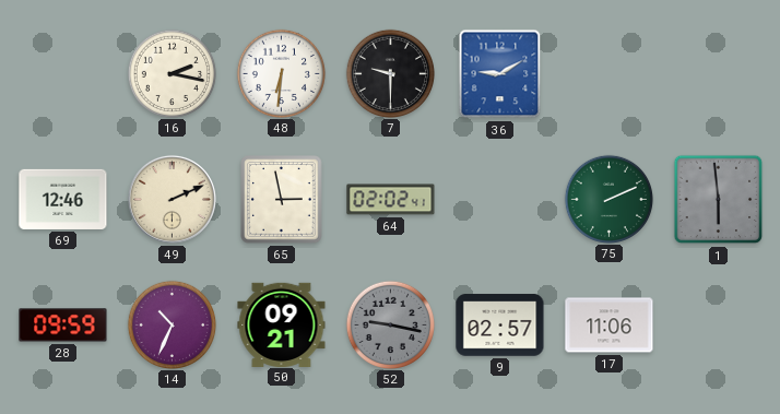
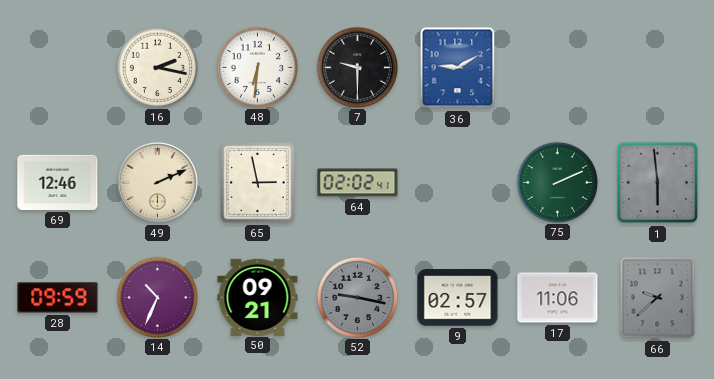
66: none -> 9:38
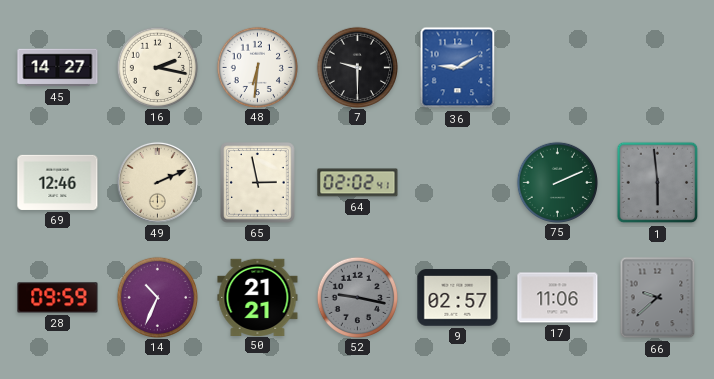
45: none -> 14:27
50: 09:21 -> 21:21
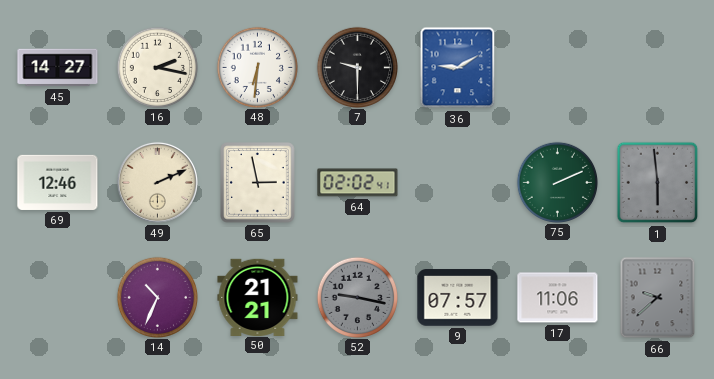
28: 09:59 -> none
9: 02:57 -> 07:57
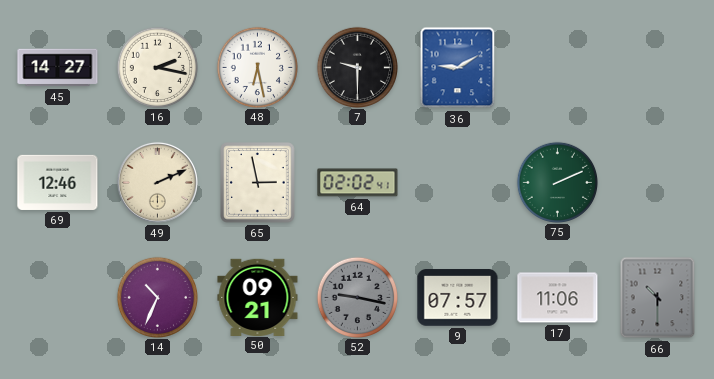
48: 6:31 -> 6:28
1: 5:59 -> none
50: 21:21 -> 09:21
66: 9:38 -> 10:30
